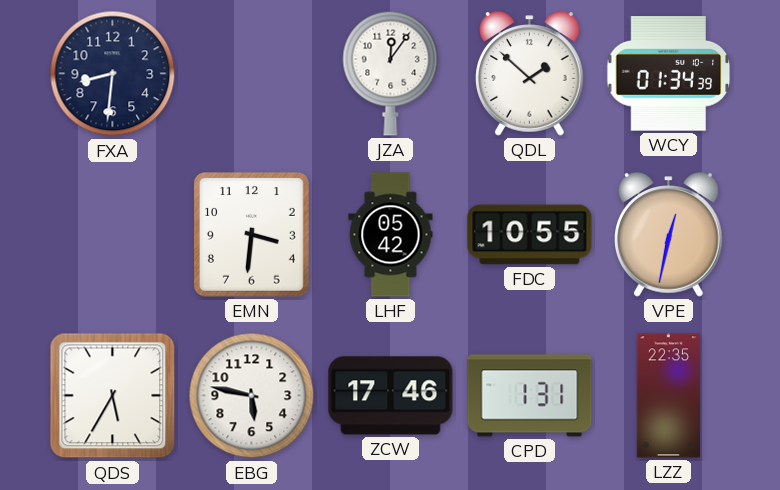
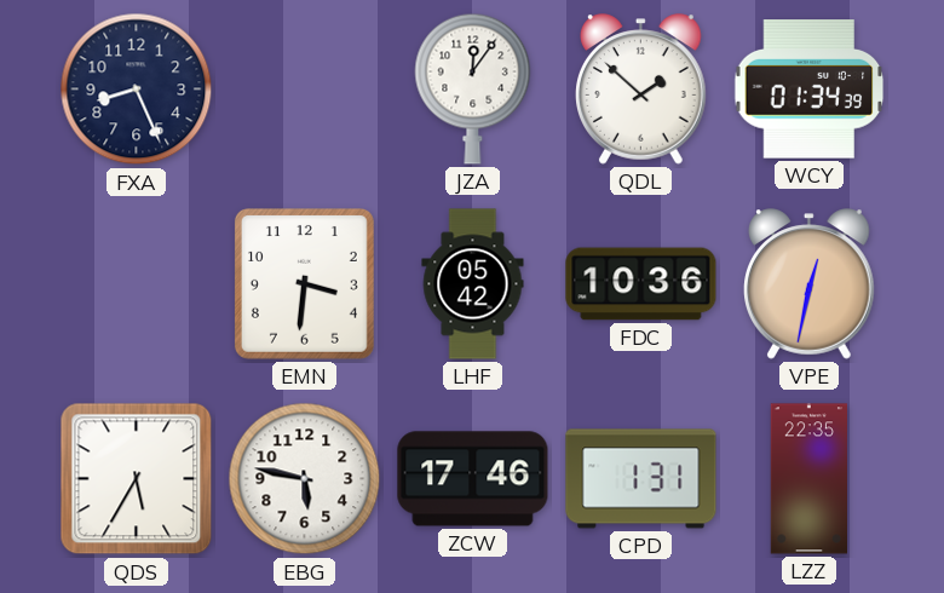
FXA: 8:31 -> 8:26
FDC: 10:55 -> 10:36
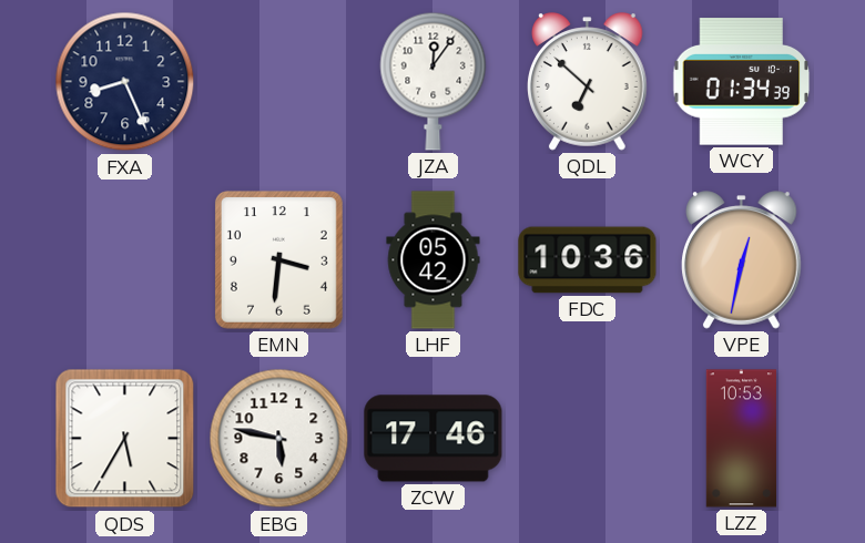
QDL: 1:52 -> 6:52
CPD: 1:31 -> none
LZZ: 22:35 -> 10:53
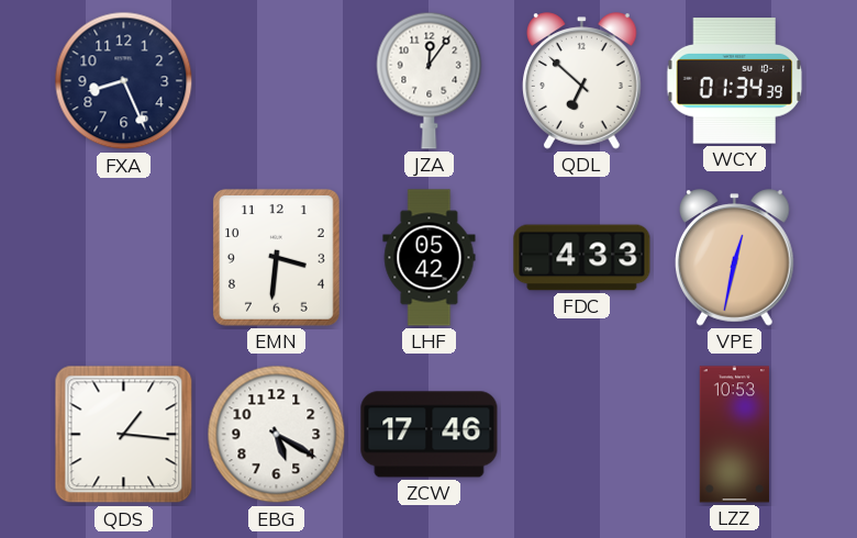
FDC: 10:36 -> 4:33
QDS: 5:35 -> 1:16
EBG: 5:47 -> 5:20
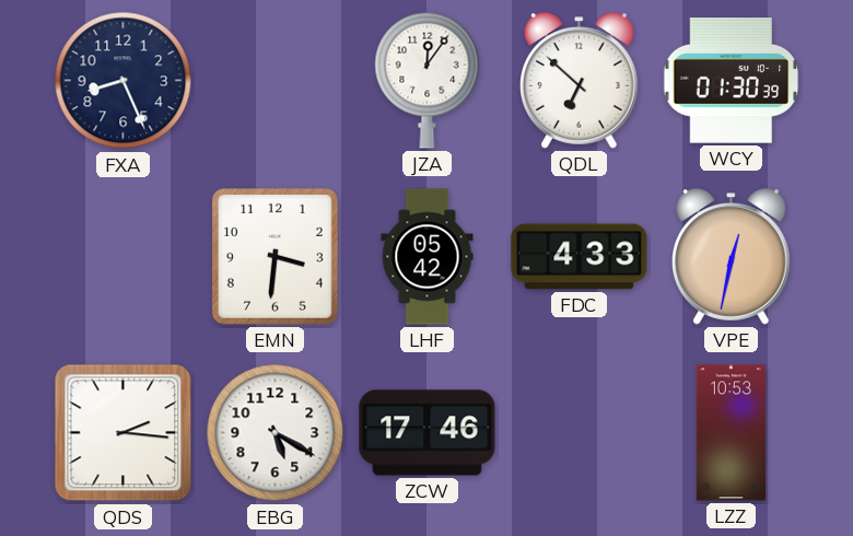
WCY: 01:34 -> 01:30
QDS: 1:16 -> 2:16
